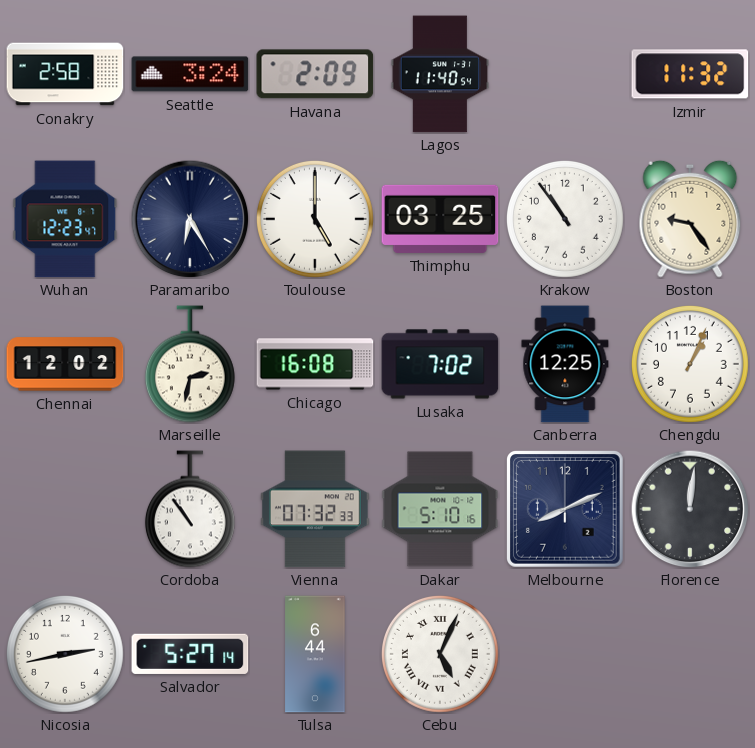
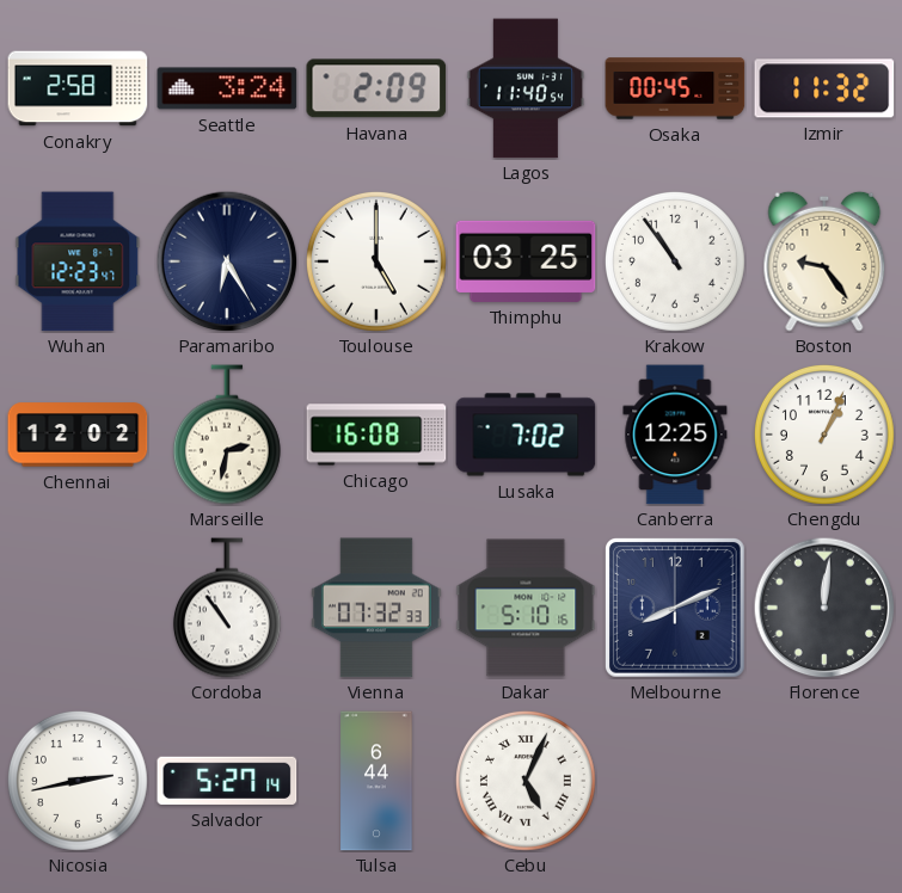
Osaka: none -> 00:45
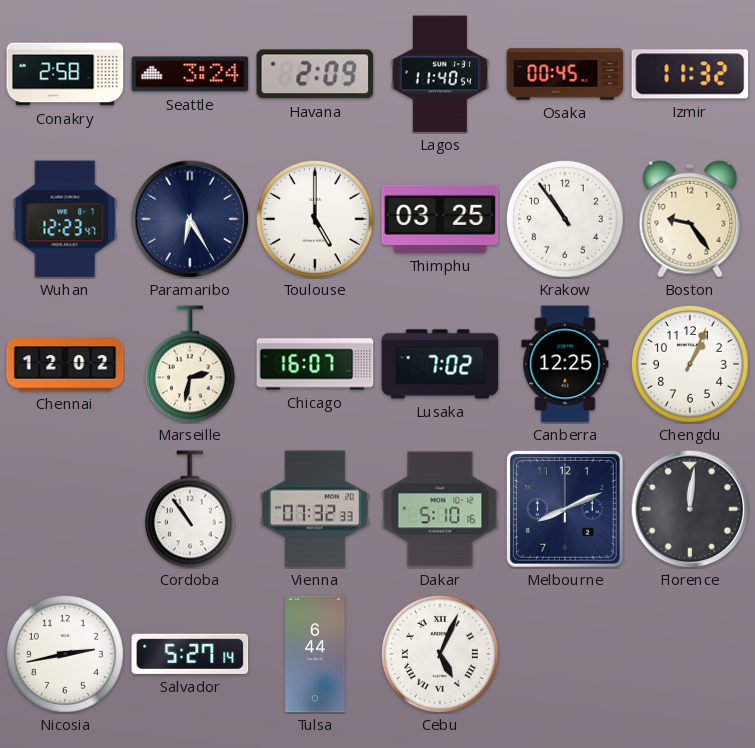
Chicago: 16:08 -> 16:07
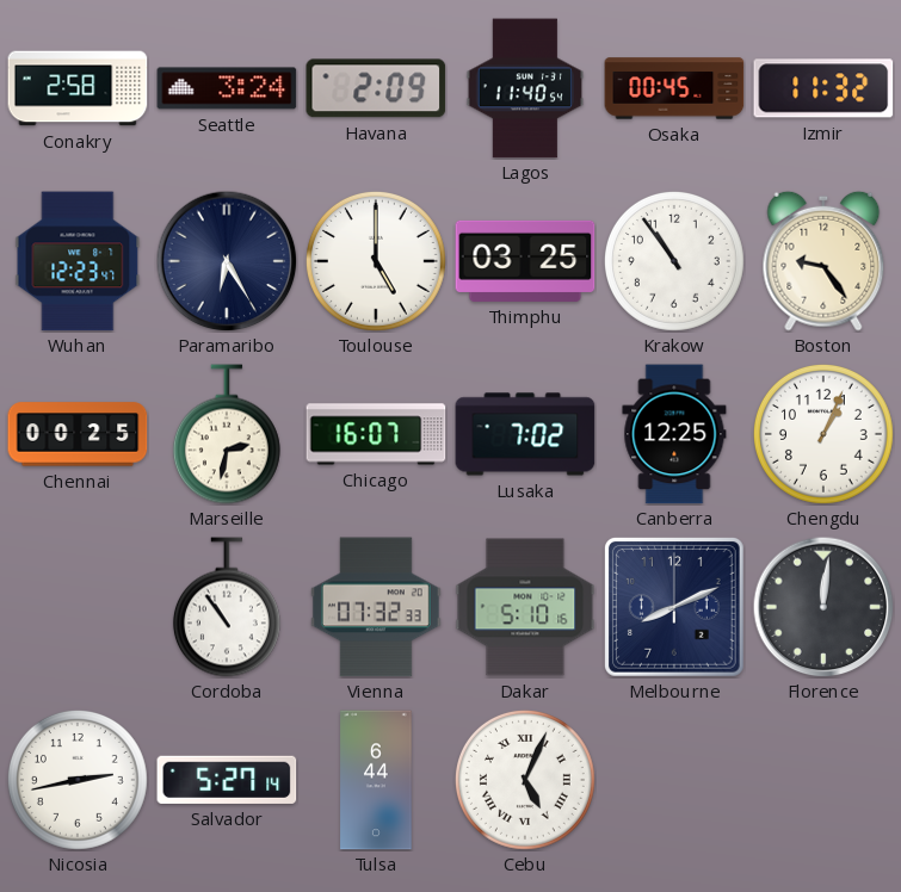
Chennai: 12:02 -> 00:25
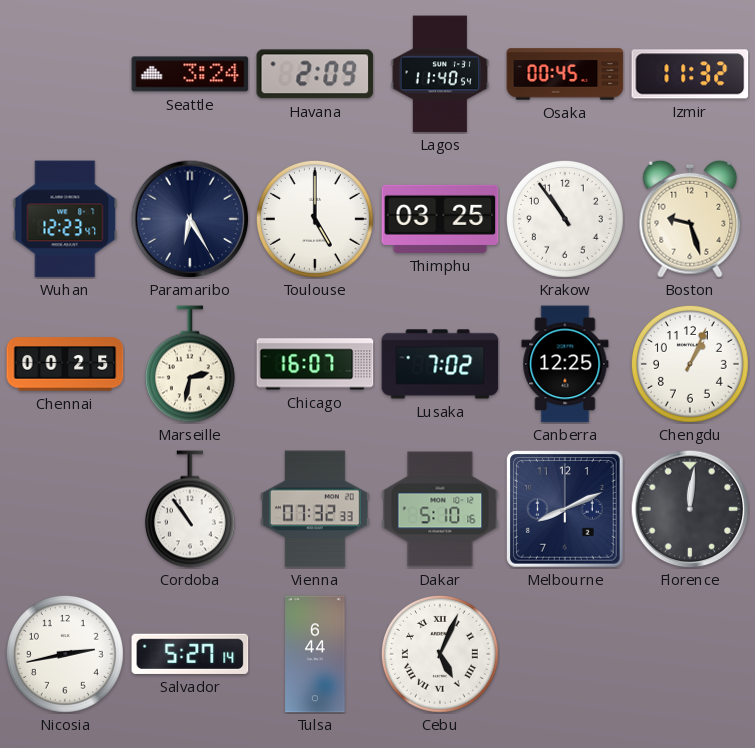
Conakry: 2:58 -> none
Boston: 9:24 -> 9:27
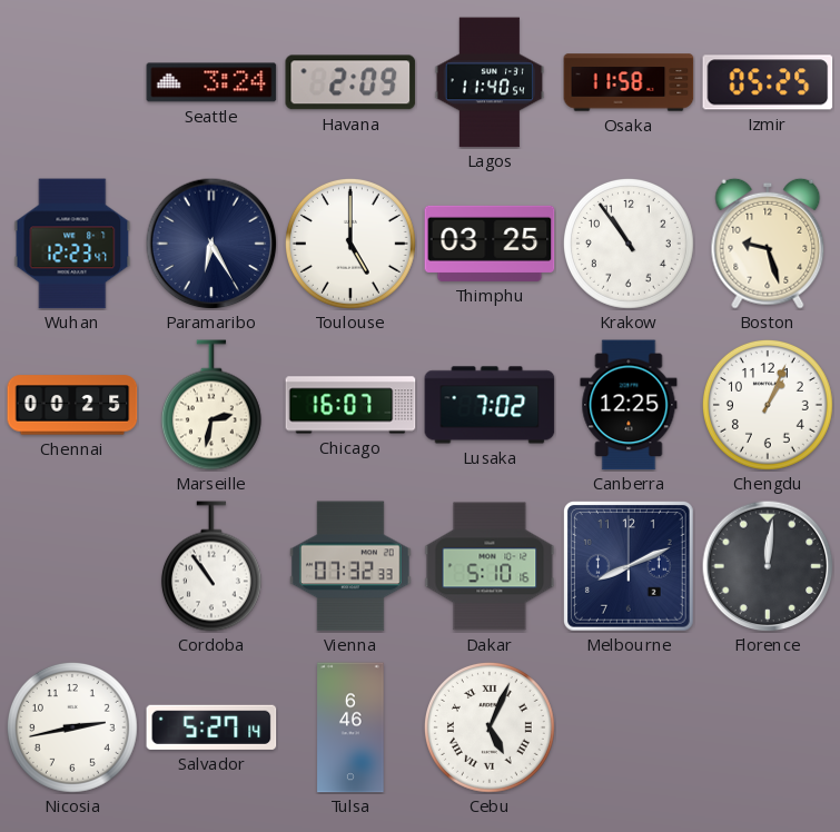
Osaka: 00:45 -> 11:58
Izmir: 11:32 -> 05:25
Tulsa: 6:44 -> 6:46
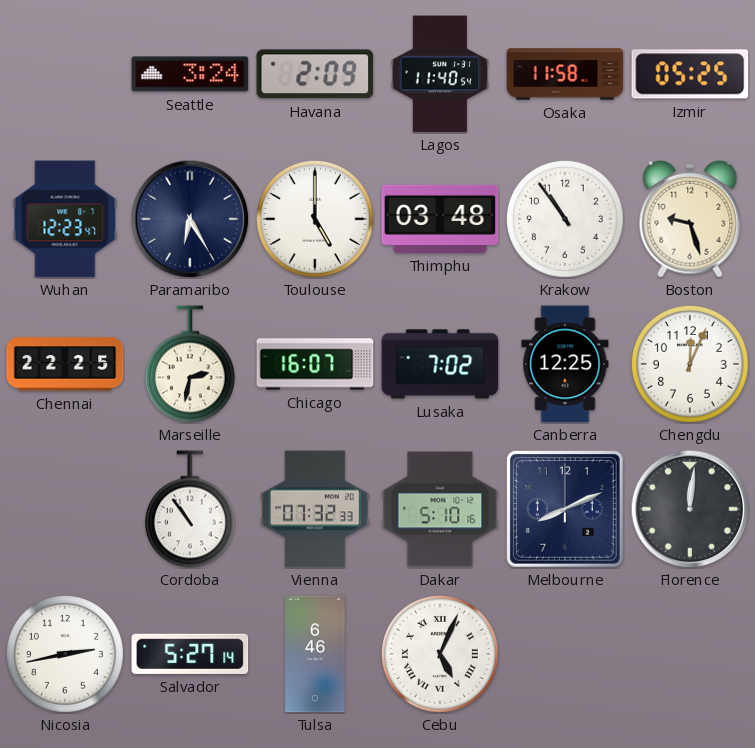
Thimphu: 03:25 -> 03:48
Chennai: 00:25 -> 22:25
Chengdu: 1:04 -> 12:04
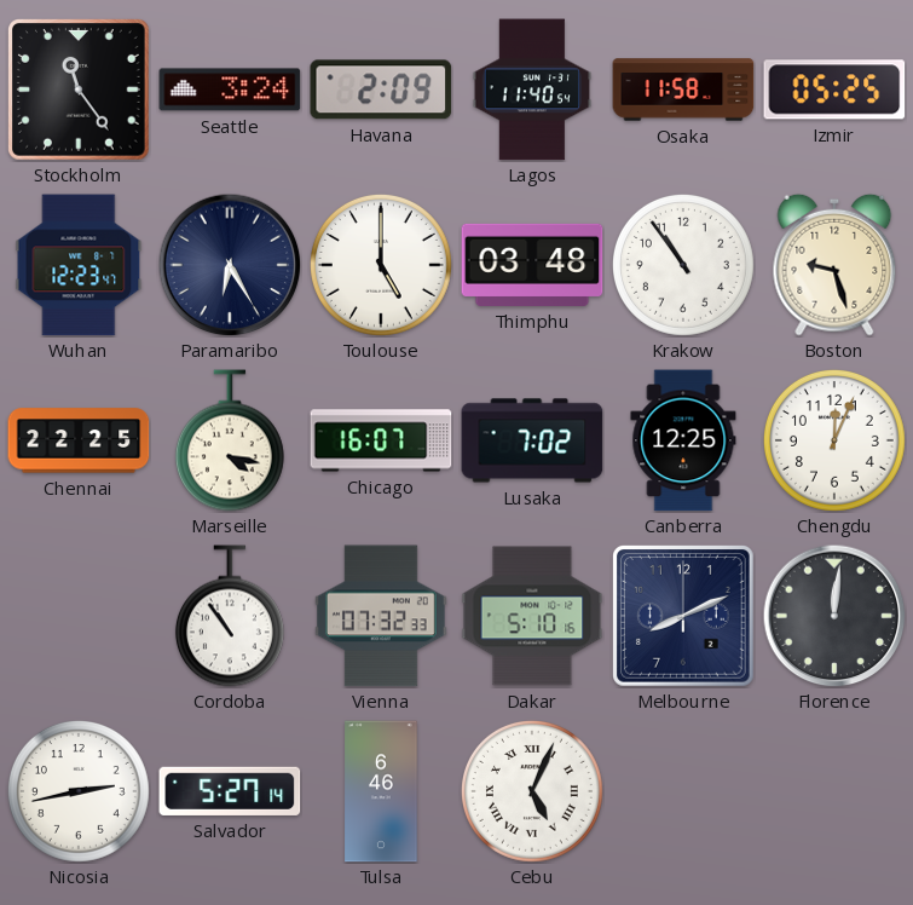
Stockholm: none -> 11:24
Marseille: 2:32 -> 4:17
